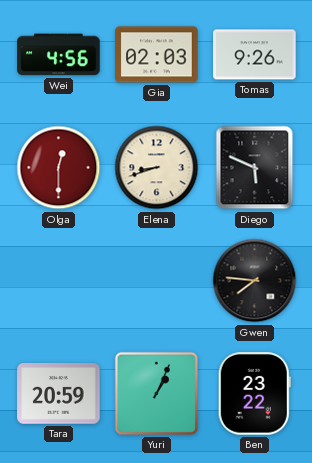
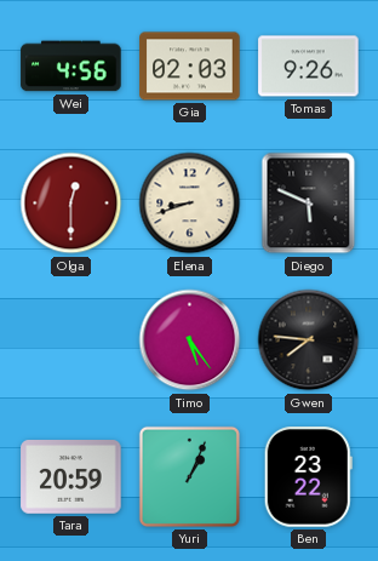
Timo: none -> 5:24
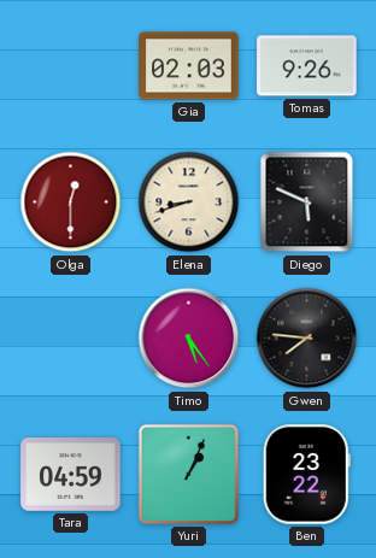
Wei: 4:56 -> none
Tara: 20:59 -> 04:59
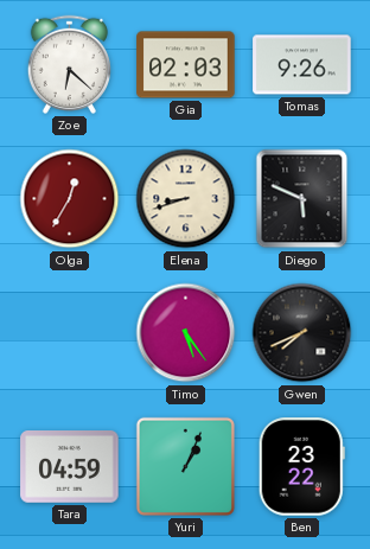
Zoe: none -> 6:22
Olga: 12:30 -> 12:35
Gwen: 7:46 -> 7:41
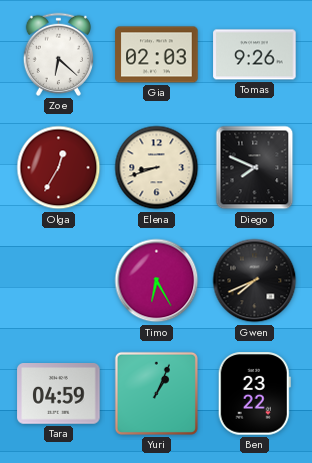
Diego: 5:49 -> 7:49
Timo: 5:24 -> 6:25
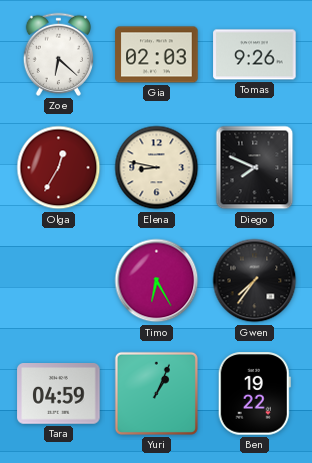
Elena: 8:42 -> 8:47
Gwen: 7:41 -> 7:36
Ben: 23:22 -> 19:22
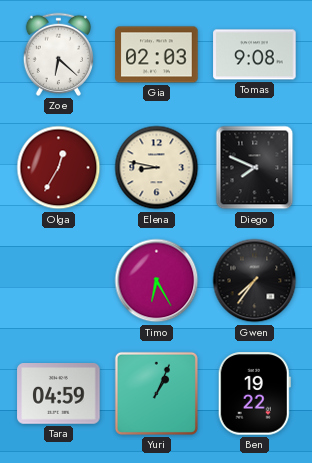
Tomas: 9:26 -> 9:08
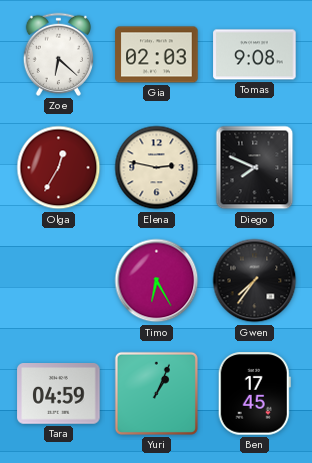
Elena: 8:47 -> 2:47
Ben: 19:22 -> 17:45
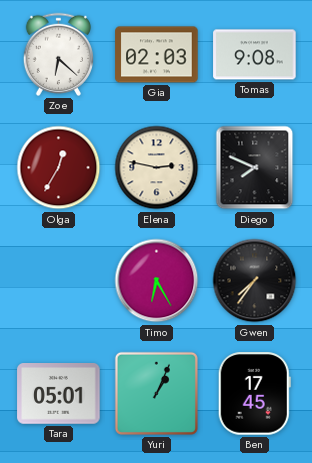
Tara: 04:59 -> 05:01
